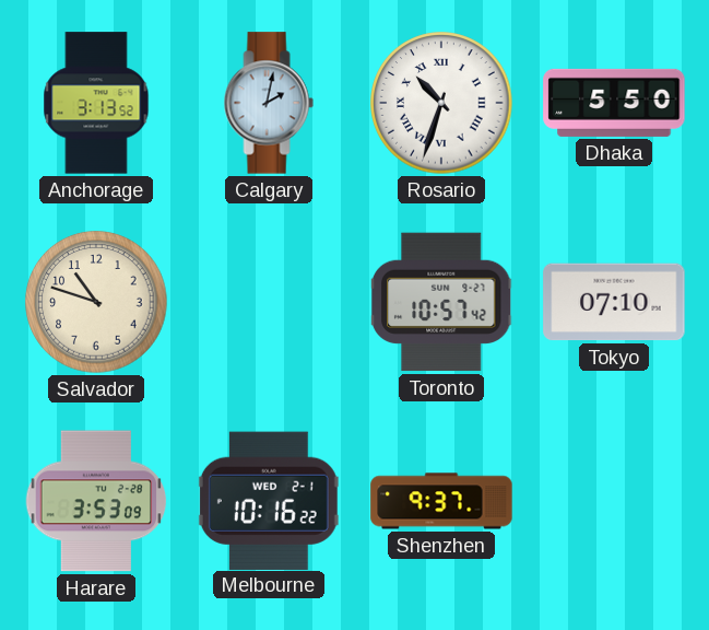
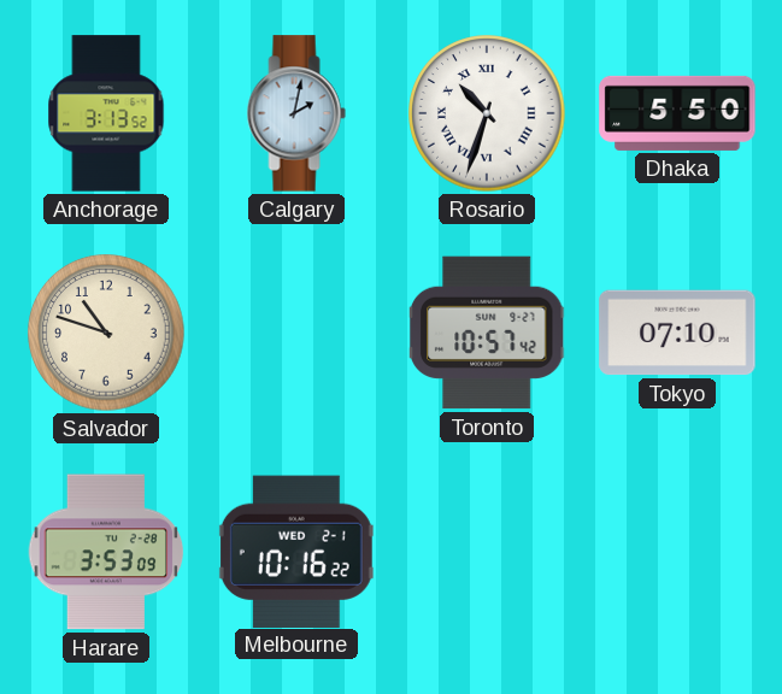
Shenzhen: 9:37 -> none
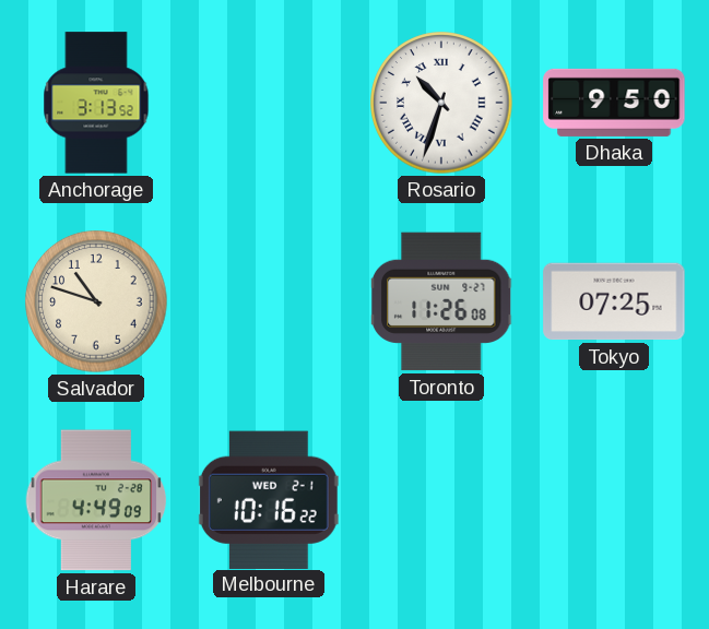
Calgary: 2:02 -> none
Dhaka: 5:50 -> 9:50
Toronto: 10:57 -> 11:26
Tokyo: 07:10 -> 07:25
Harare: 3:53 -> 4:49
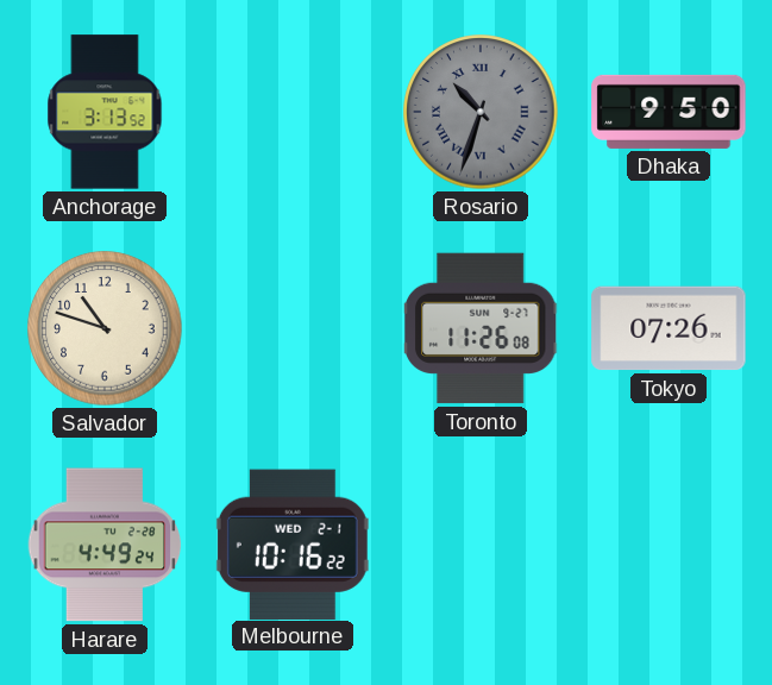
Rosario dial: white -> grey
Tokyo: 07:25 -> 07:26
Harare: 4:49:09 -> 4:49:24
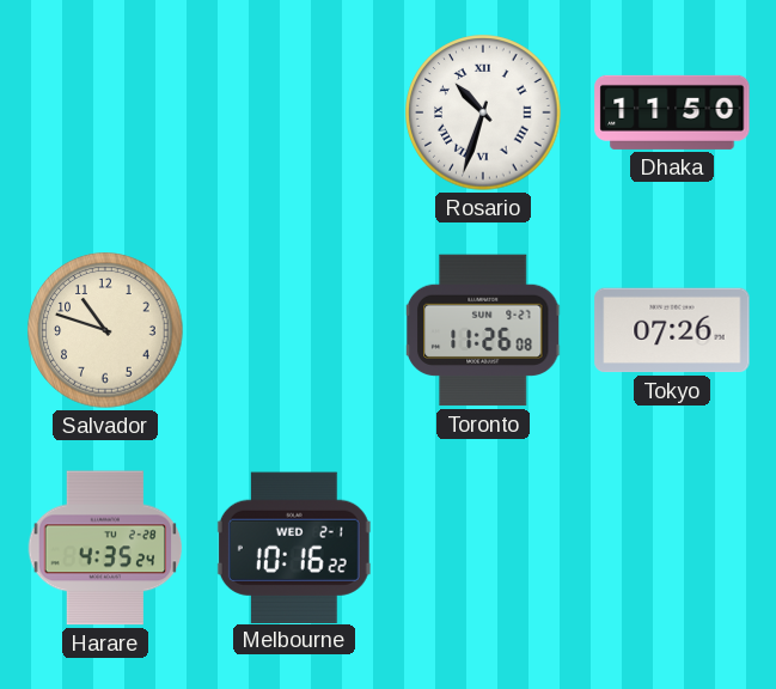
Anchorage: 3:13 -> none
Rosario dial: grey -> white
Dhaka: 9:50 -> 11:50
Harare: 4:49 -> 4:35
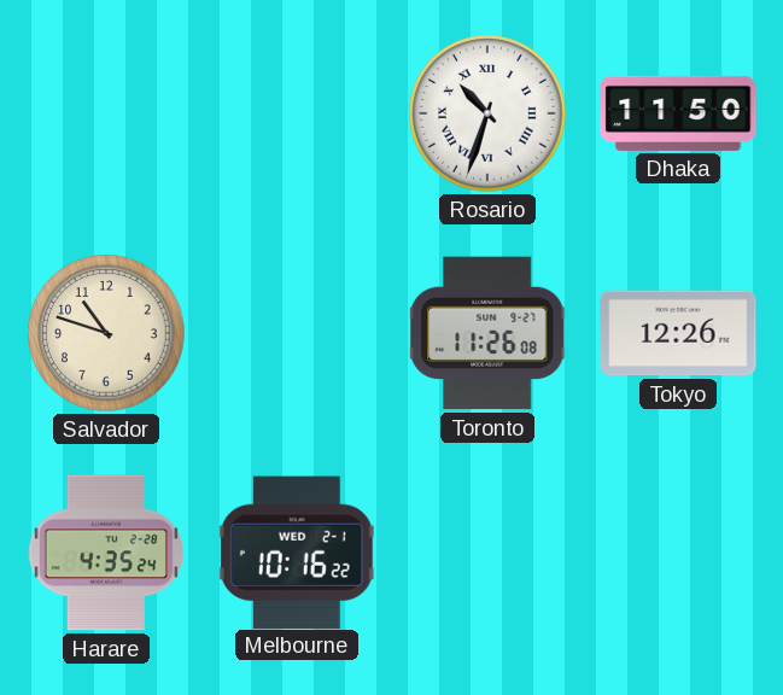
Tokyo: 07:26 -> 12:26
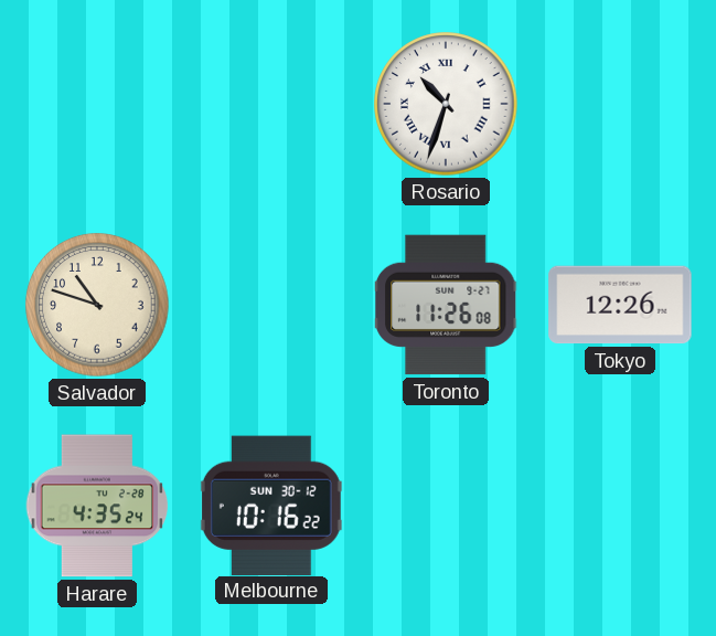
Dhaka: 11:50 -> none
Melbourne date: WED 2-1 -> SUN 30-12
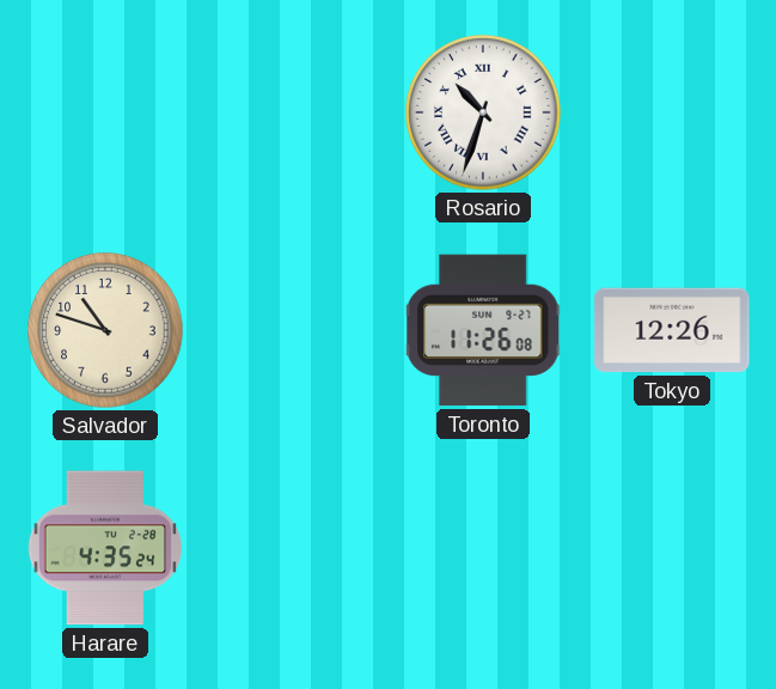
Melbourne: 10:16 -> none
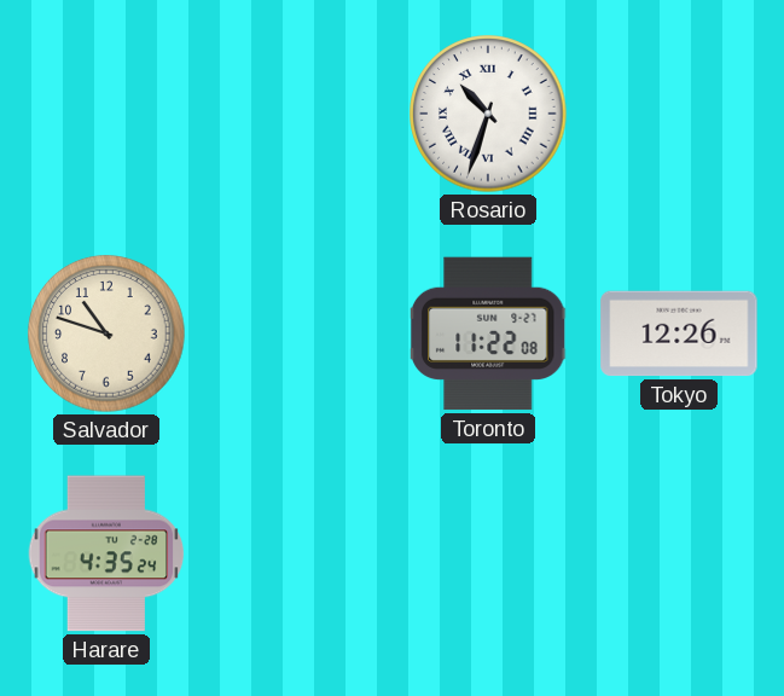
Toronto: 11:26 -> 11:22
